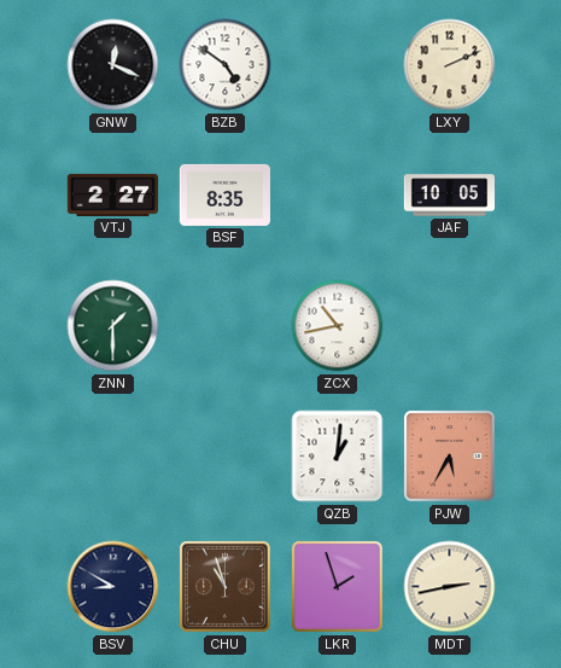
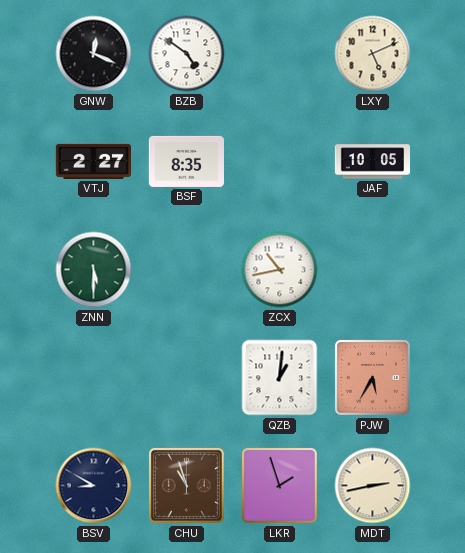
LXY: 2:11 -> 5:11
ZNN: 1:30 -> 5:30
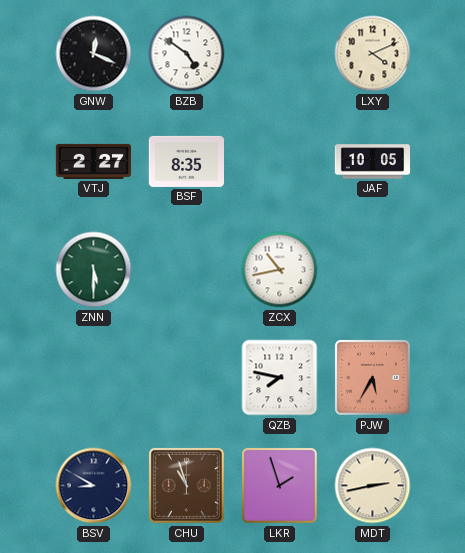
LXY: 5:11 -> 4:11
QZB: 1:01 -> 7:47
